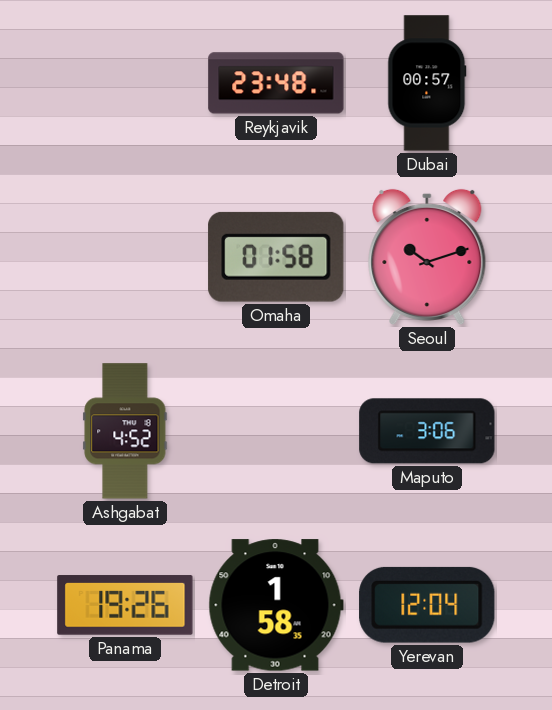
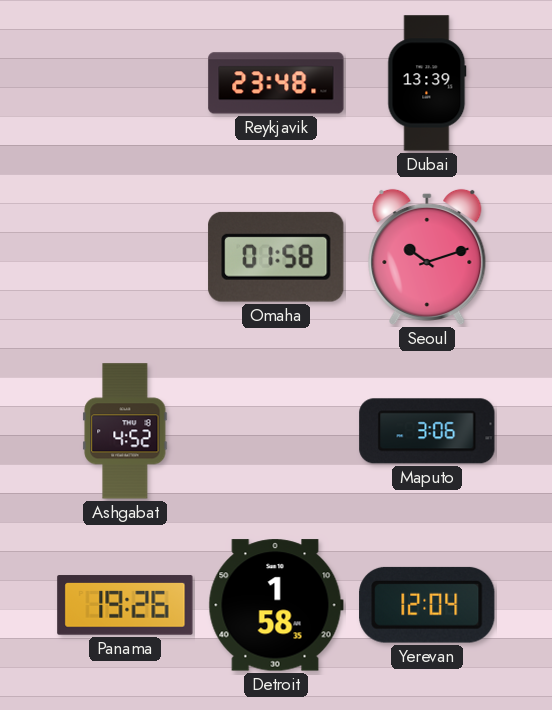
Dubai: 00:57 -> 13:39
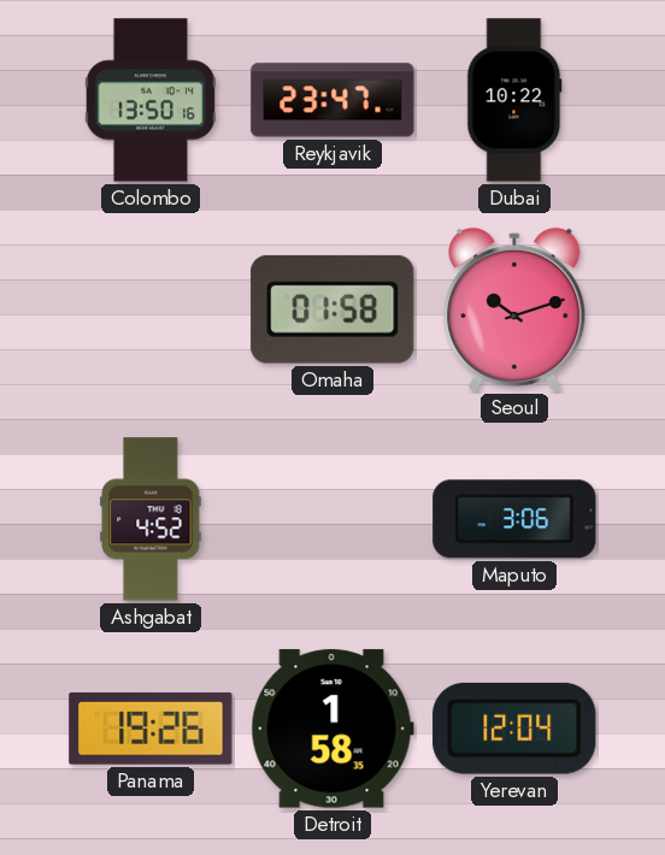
Colombo: none -> 13:50
Reykjavik: 23:48 -> 23:47
Dubai: 13:39 -> 10:22
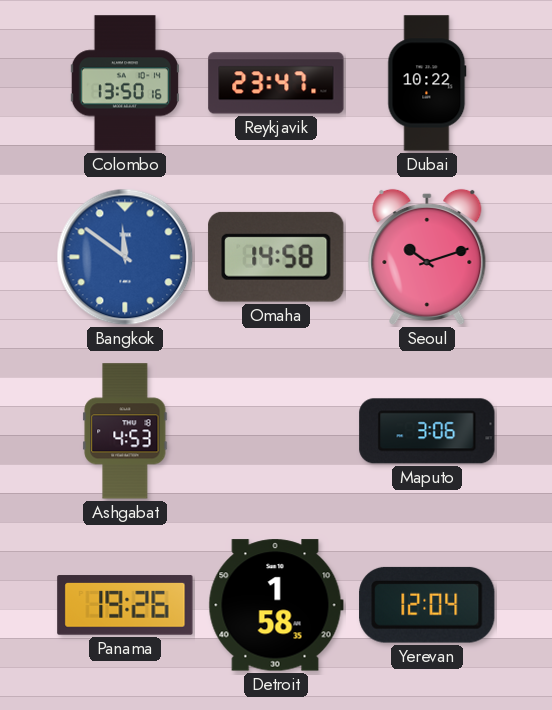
Bangkok: none -> 11:51
Omaha: 01:58 -> 14:58
Ashgabat: 4:52 -> 4:53
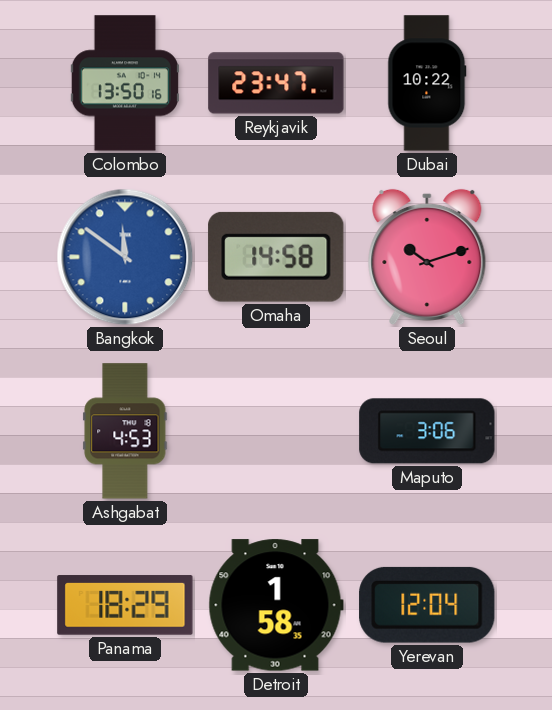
Panama: 19:26 -> 18:29
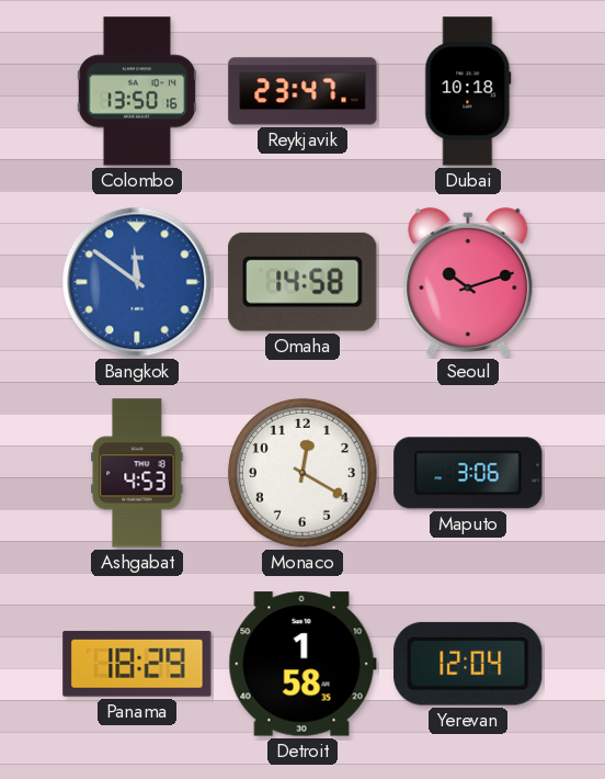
Dubai: 10:22 -> 10:18
Monaco: none -> 12:20
